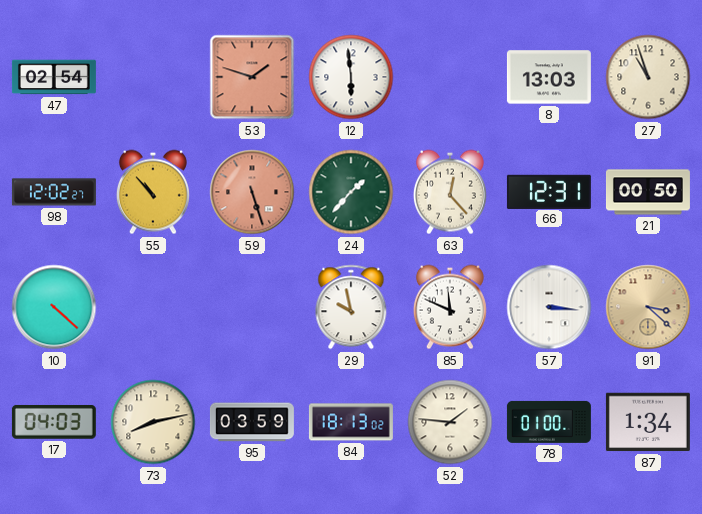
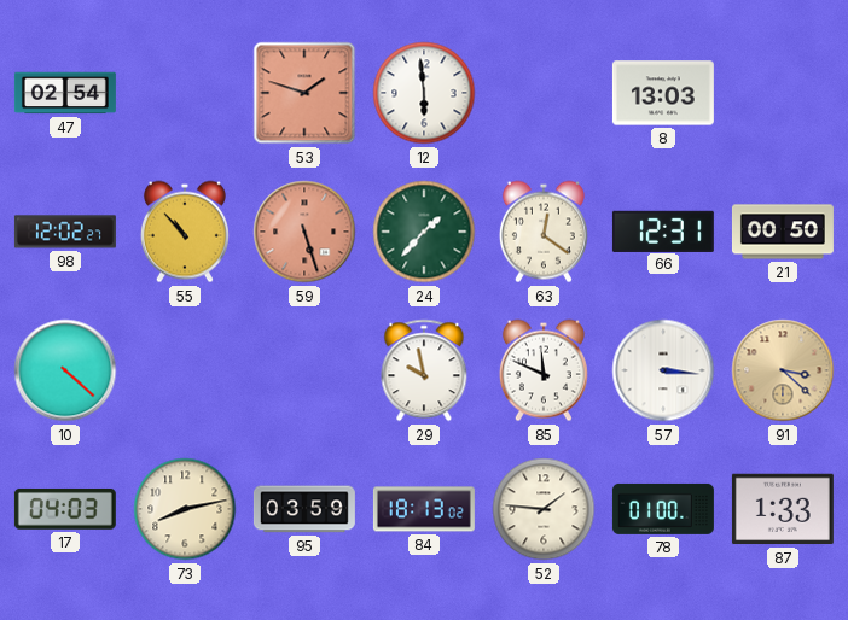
27: 10:57 -> none
63: 12:23 -> 12:21
87: 1:34 -> 1:33
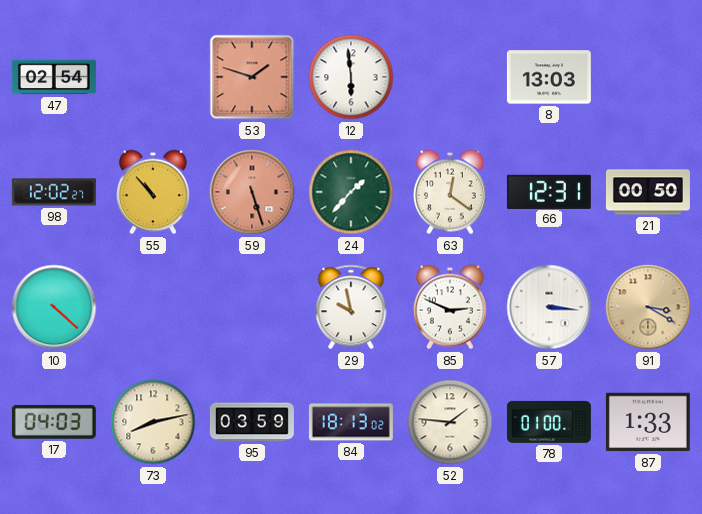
85: 11:49 -> 2:49
91: 3:22 -> 3:20
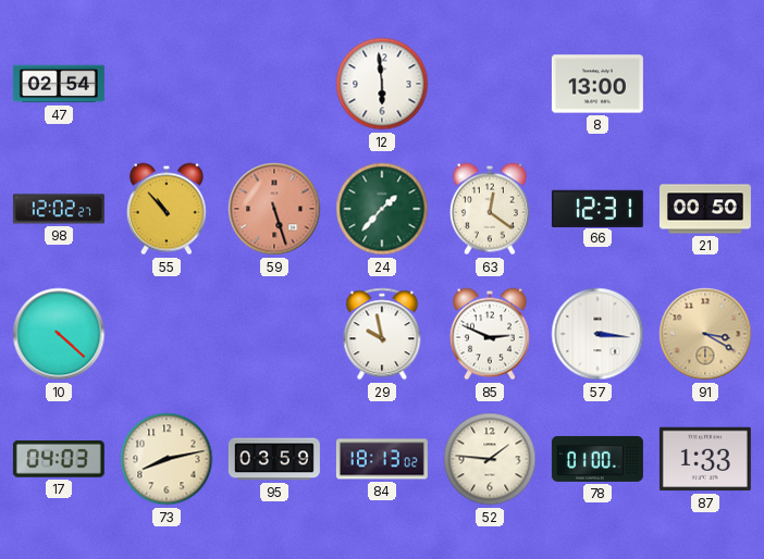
53: 1:48 -> none
8: 13:03 -> 13:00
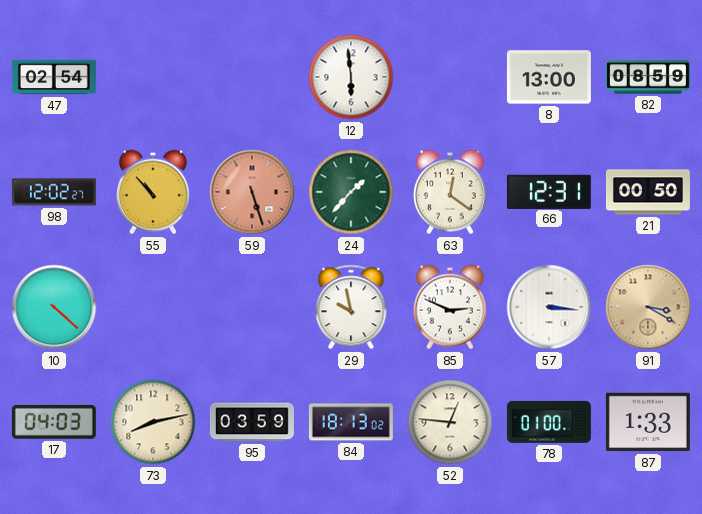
82: none -> 08:59
52: 1:46 -> 12:46
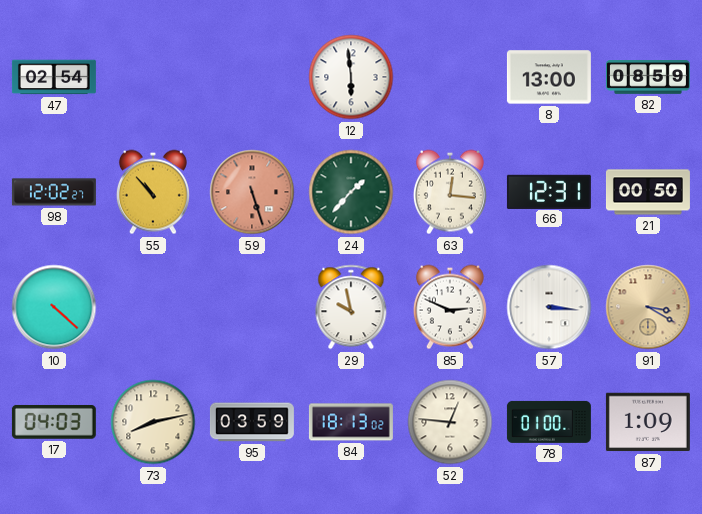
63: 12:21 -> 12:16
87: 1:33 -> 1:09
